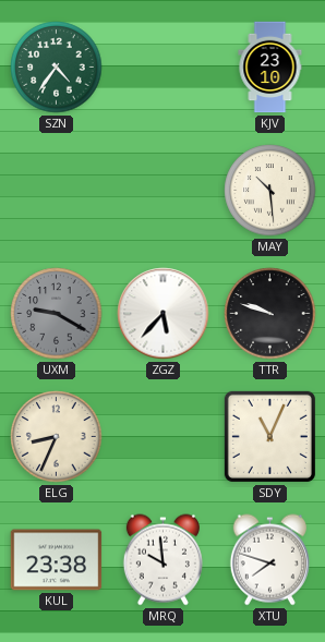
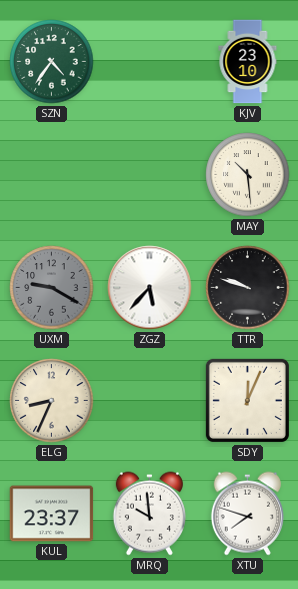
SDY: 11:04 -> 12:04
KUL: 23:38 -> 23:37
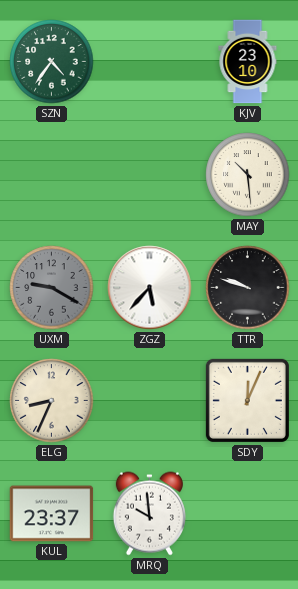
XTU: 7:48 -> none
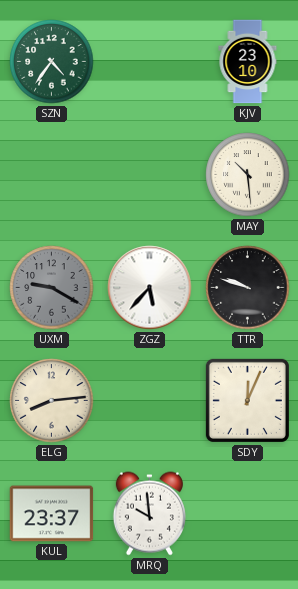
ELG: 8:34 -> 8:14
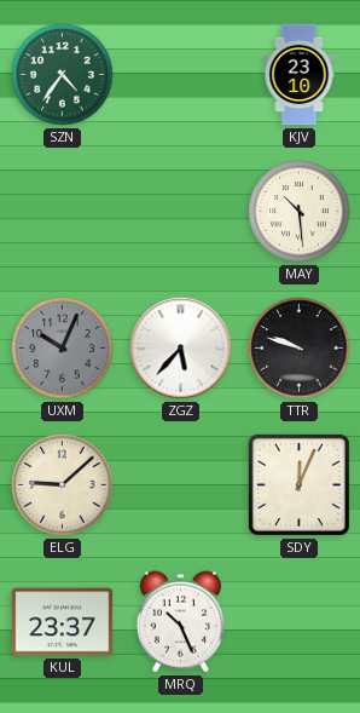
UXM: 9:20 -> 10:04
ELG: 8:14 -> 9:08
MRQ: 9:59 -> 10:26
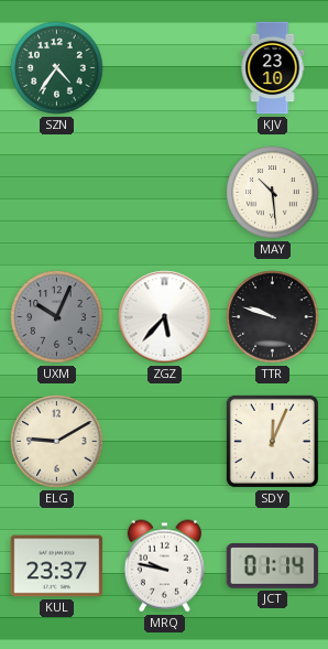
ELG: 9:08 -> 9:10
MRQ: 10:26 -> 9:47
JCT: none -> 01:14
